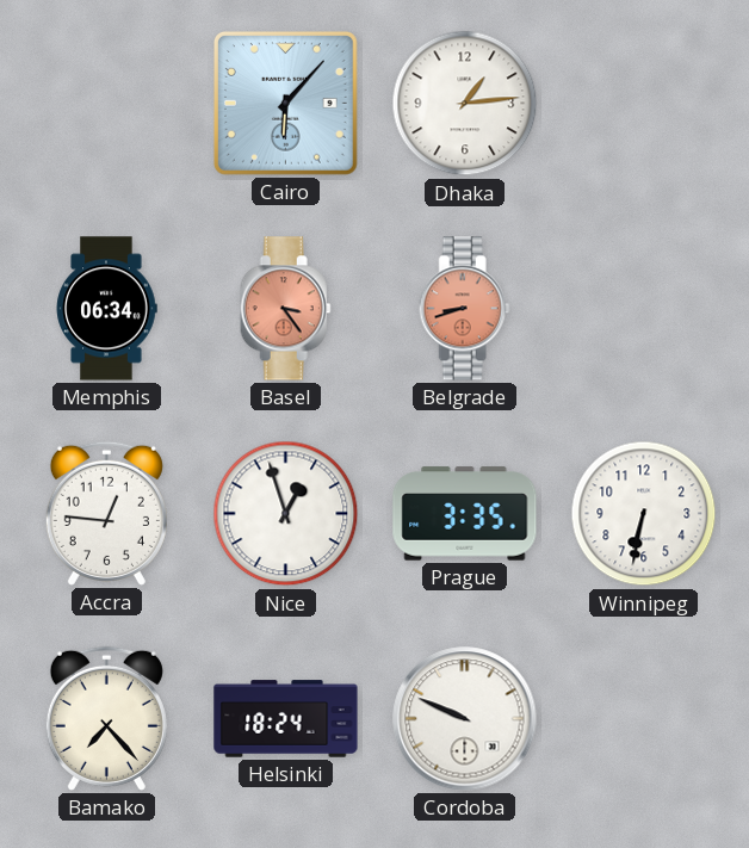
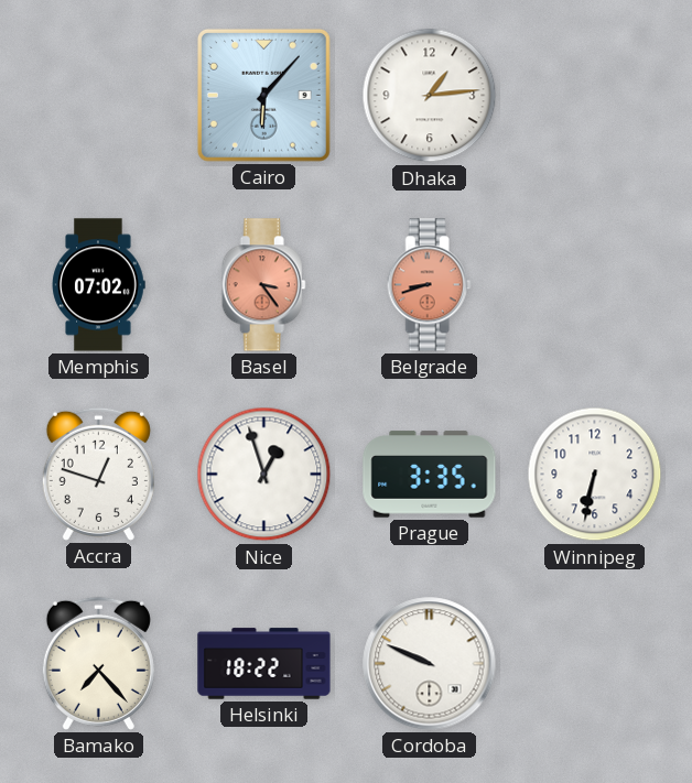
Memphis: 06:34 -> 07:02
Accra: 12:46 -> 12:48
Helsinki: 18:24 -> 18:22
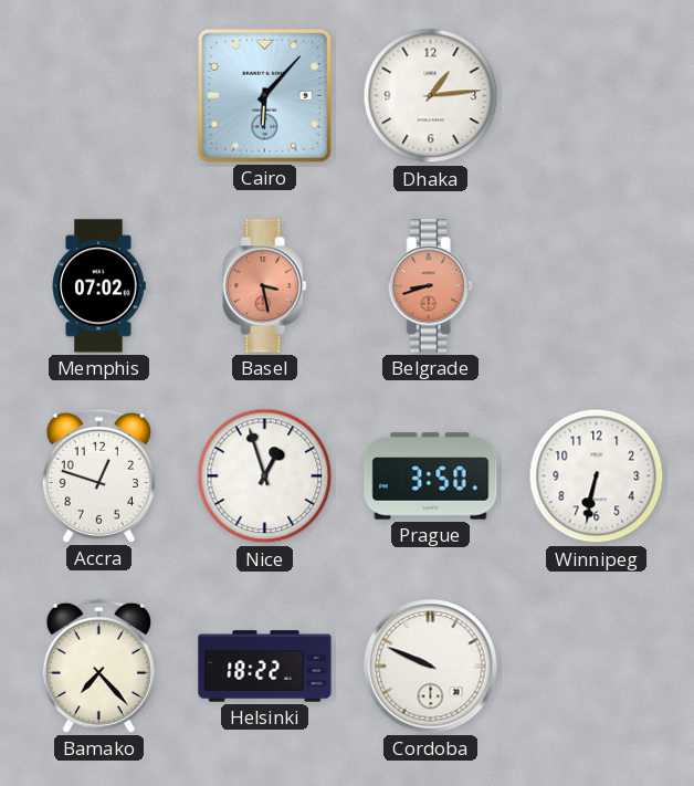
Basel: 3:24 -> 3:28
Prague: 3:35 -> 3:50
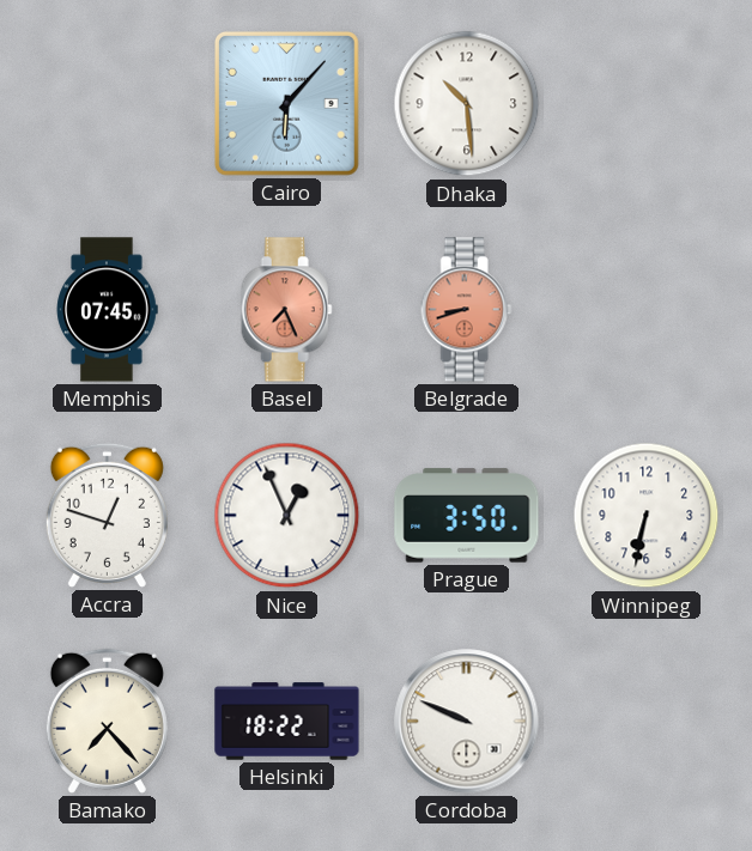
Dhaka: 1:14 -> 10:29
Memphis: 07:02 -> 07:45
Basel: 3:28 -> 7:26
Nice: 12:57 -> 12:56
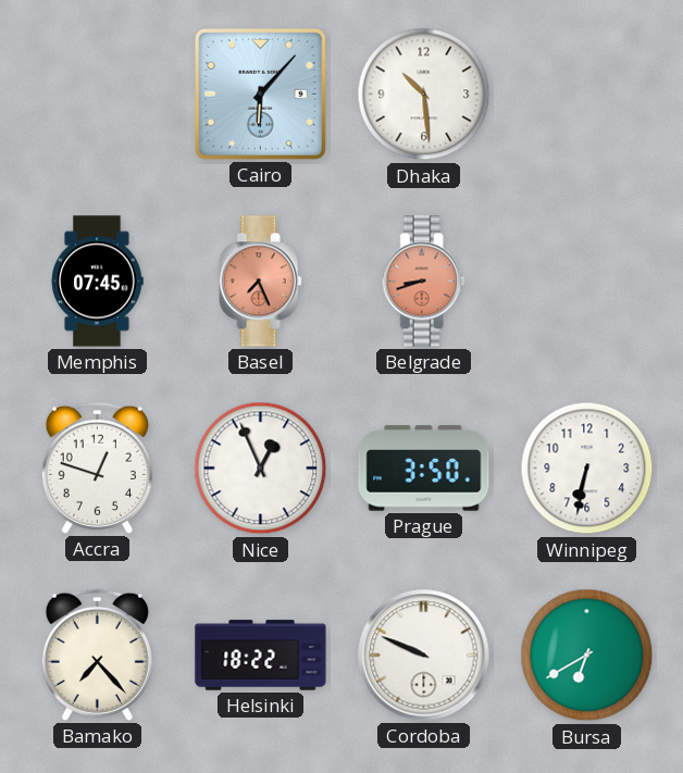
Bursa: none -> 6:40
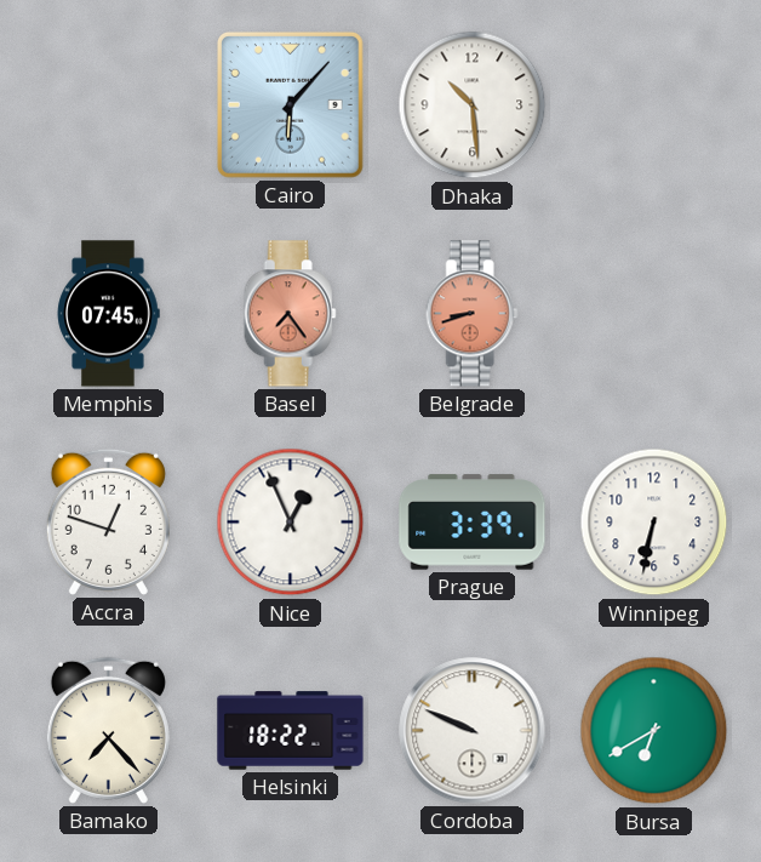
Basel: 7:26 -> 7:24
Prague: 3:50 -> 3:39
